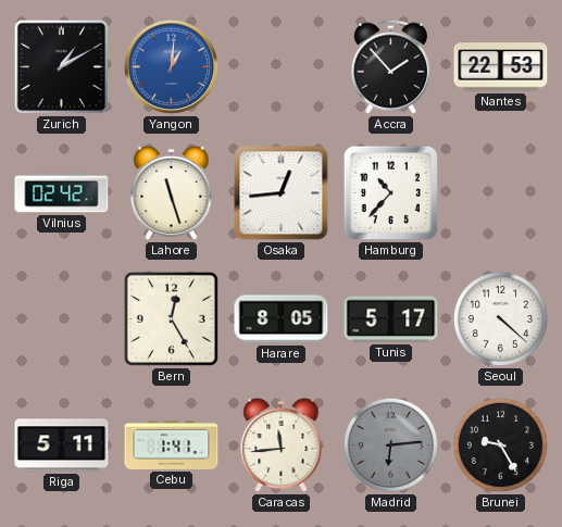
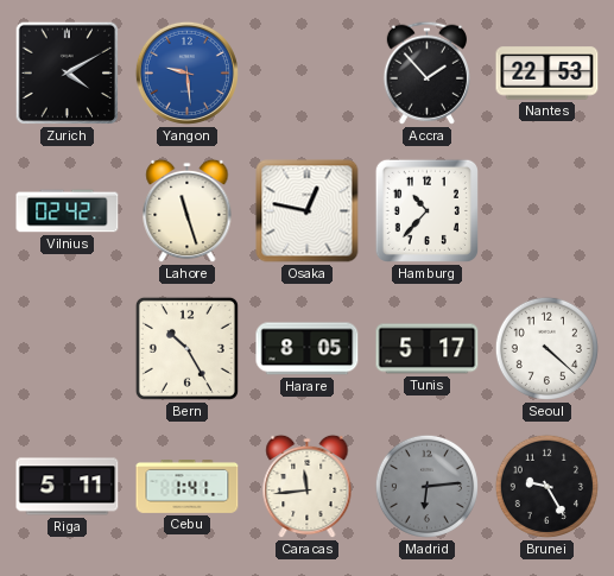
Zurich: 1:10 -> 4:10
Yangon: 1:01 -> 9:29
Osaka: 12:44 -> 12:47
Bern: 12:25 -> 10:25
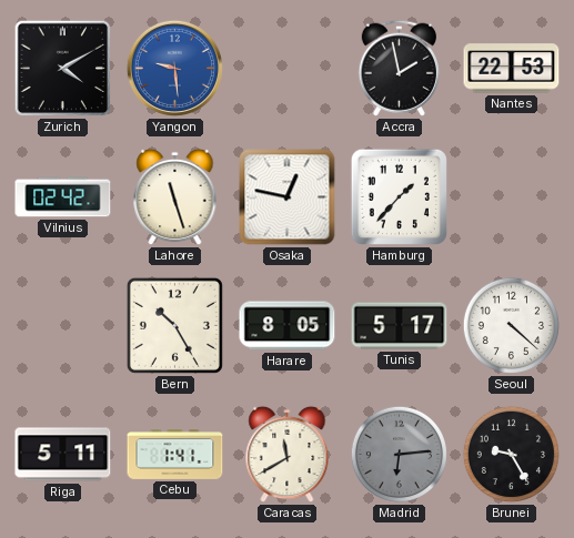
Accra: 1:53 -> 1:58
Hamburg: 10:37 -> 1:37
Caracas: 11:44 -> 11:40
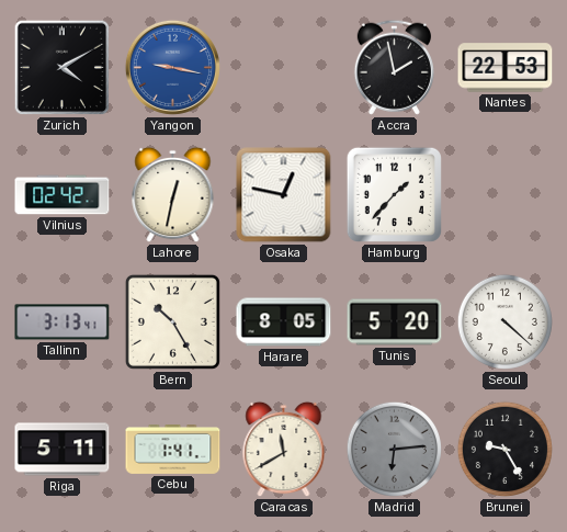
Yangon: 9:29 -> 9:17
Lahore: 11:27 -> 12:32
Tallinn: none -> 3:13
Tunis: 5:17 -> 5:20
